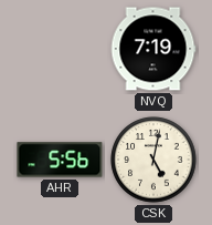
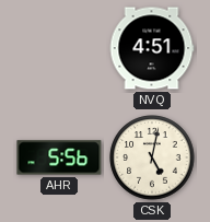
NVQ: 7:19 -> 4:51
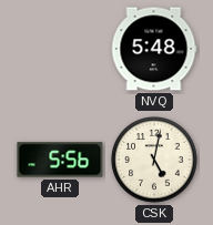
NVQ: 4:51 -> 5:48
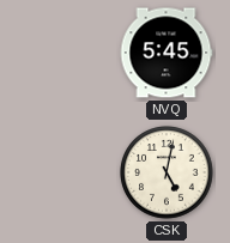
NVQ: 5:48 -> 5:45
AHR: 5:56 -> none
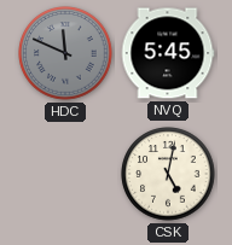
HDC: none -> 11:49
